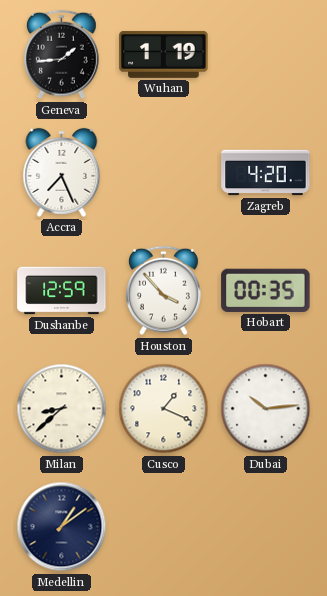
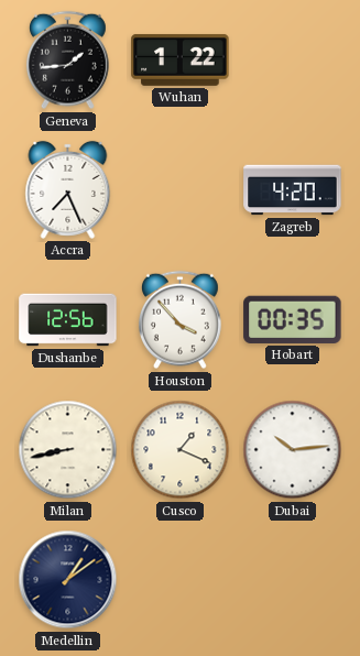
Wuhan: 1:19 -> 1:22
Dushanbe: 12:59 -> 12:56
Milan: 8:38 -> 8:43
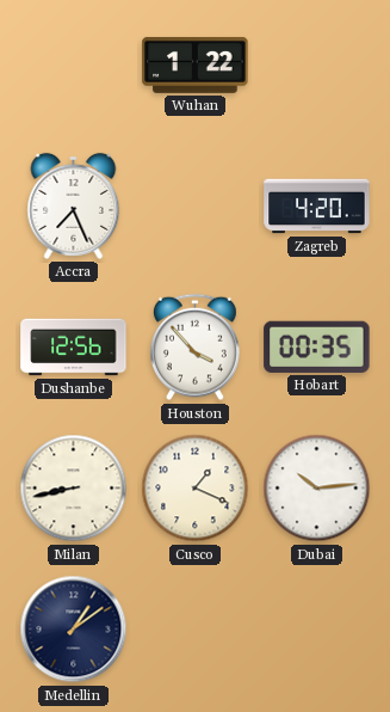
Geneva: 1:44 -> none
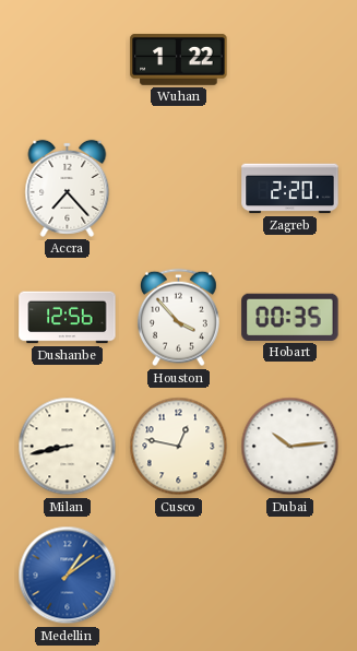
Accra: 7:26 -> 7:23
Zagreb: 4:20 -> 2:20
Cusco: 1:19 -> 12:47
Medellin dial: navy -> blue
